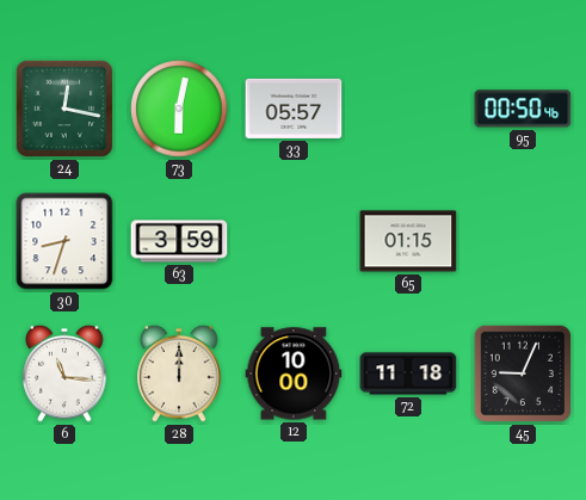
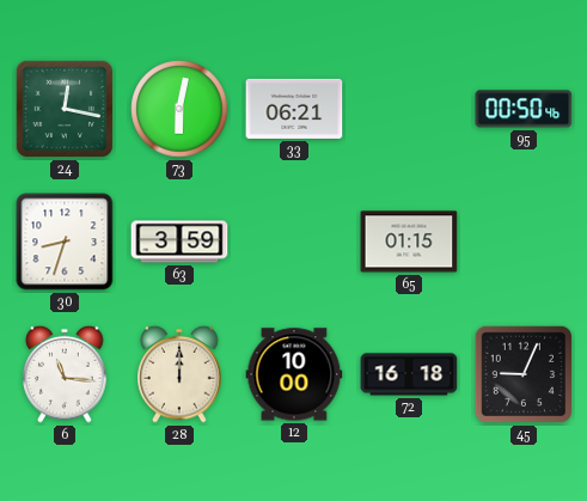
33: 05:57 -> 06:21
72: 11:18 -> 16:18
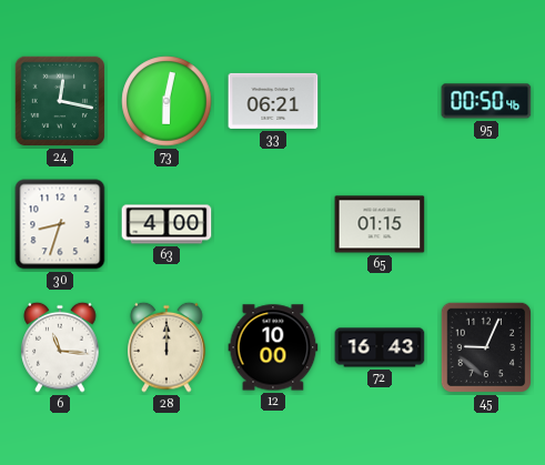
63: 3:59 -> 4:00
72: 16:18 -> 16:43
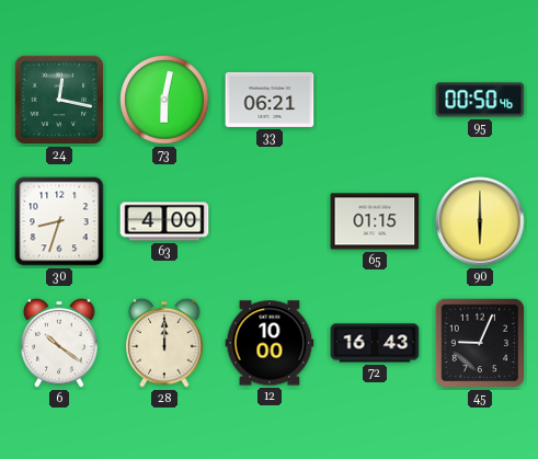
90: none -> 6:00
6: 11:16 -> 10:21
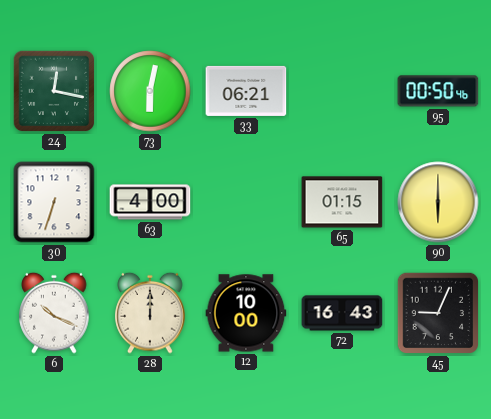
30: 8:33 -> 6:33
6: 10:21 -> 10:19
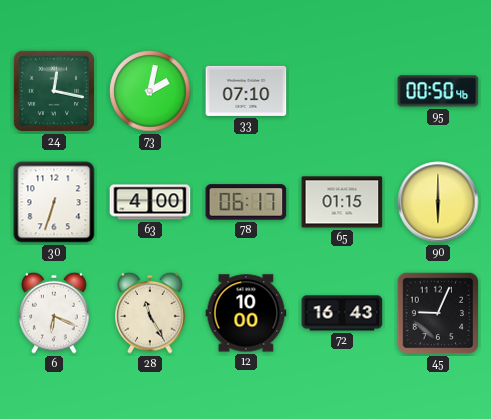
73: 6:02 -> 2:02
33: 06:21 -> 07:10
78: none -> 06:17
6: 10:19 -> 6:19
28: 12:00 -> 11:25
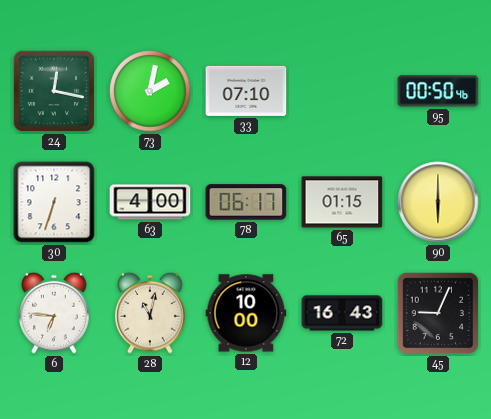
6: 6:19 -> 6:46
28: 11:25 -> 11:02
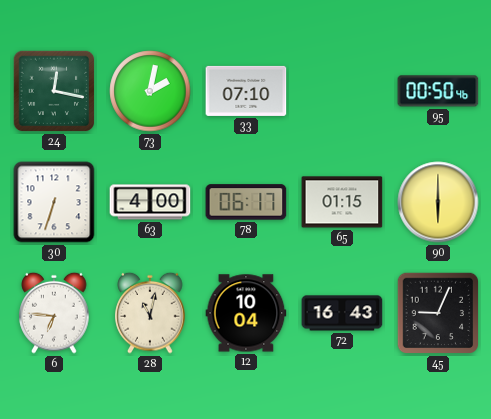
12: 10:00 -> 10:04
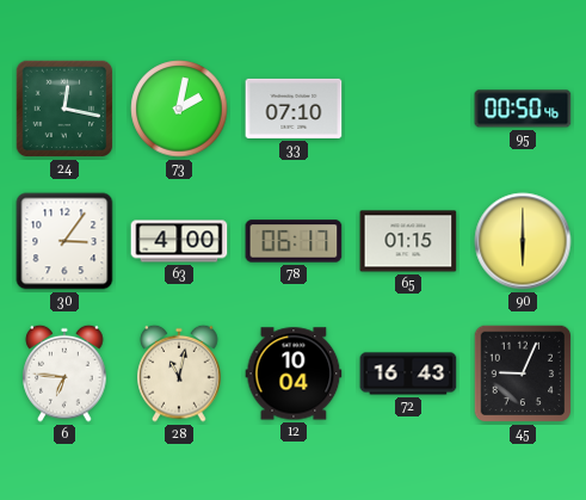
30: 6:33 -> 3:06
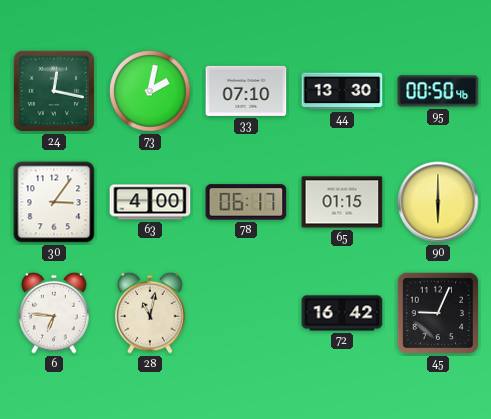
44: none -> 13:30
12: 10:04 -> none
72: 16:43 -> 16:42
